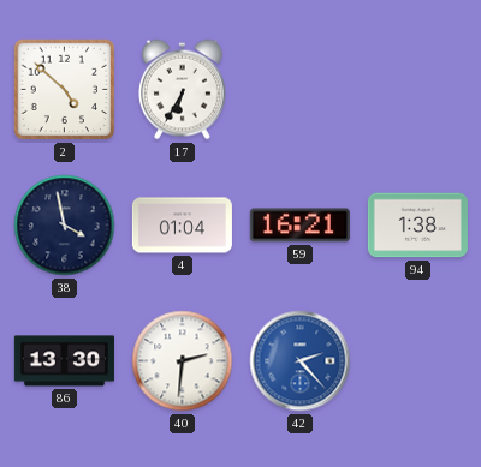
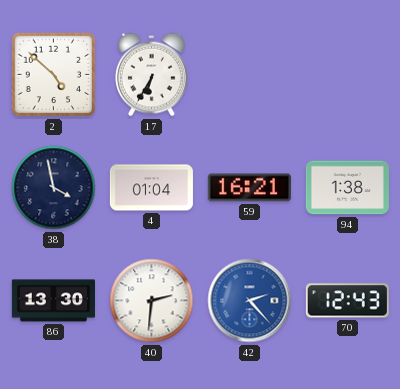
70: none -> 12:43
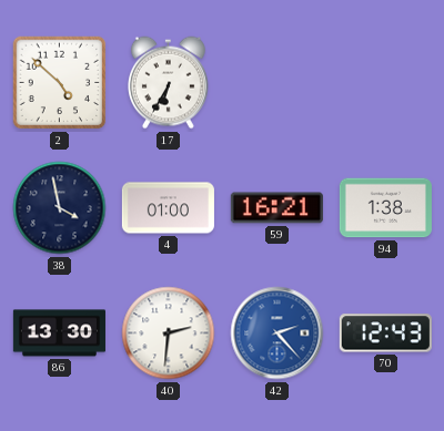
4: 01:04 -> 01:00
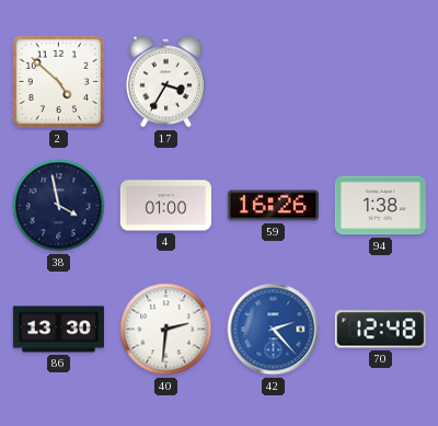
17: 6:35 -> 3:35
59: 16:21 -> 16:26
70: 12:43 -> 12:48
